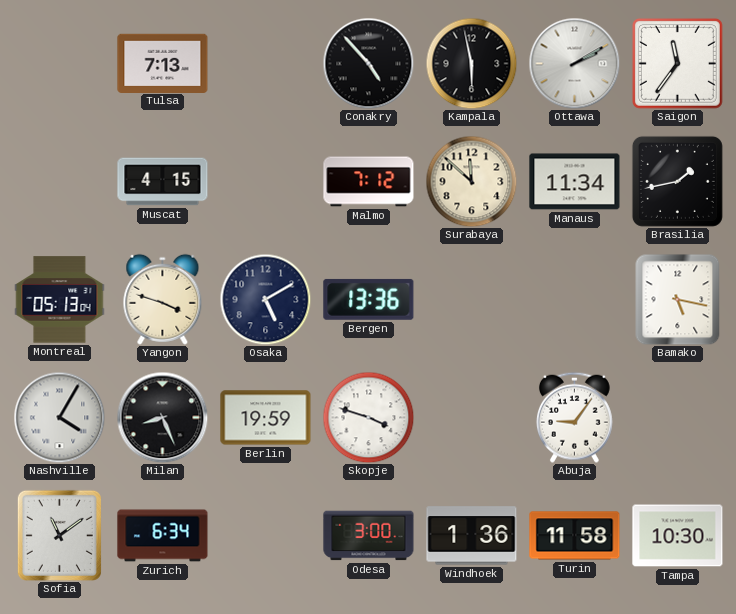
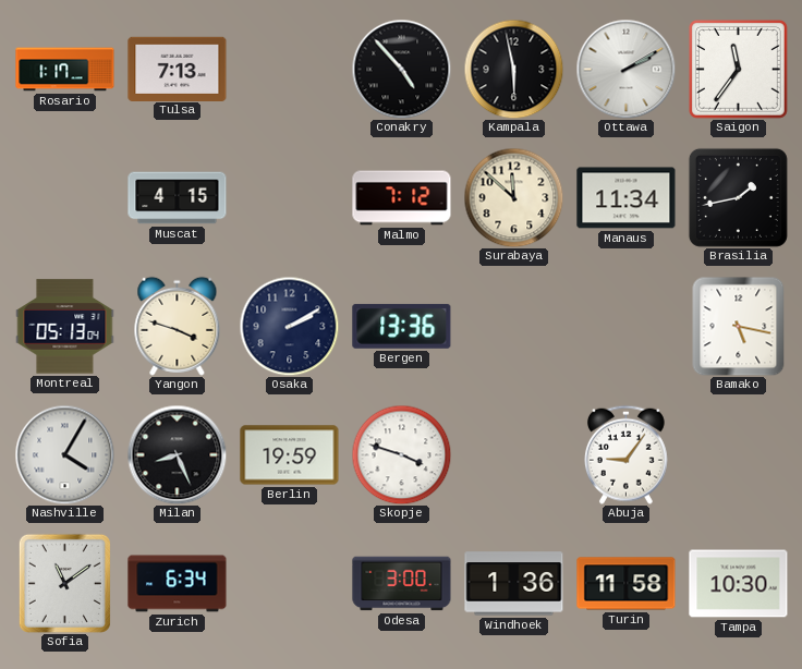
Rosario: none -> 1:17
Osaka: 5:10 -> 2:10
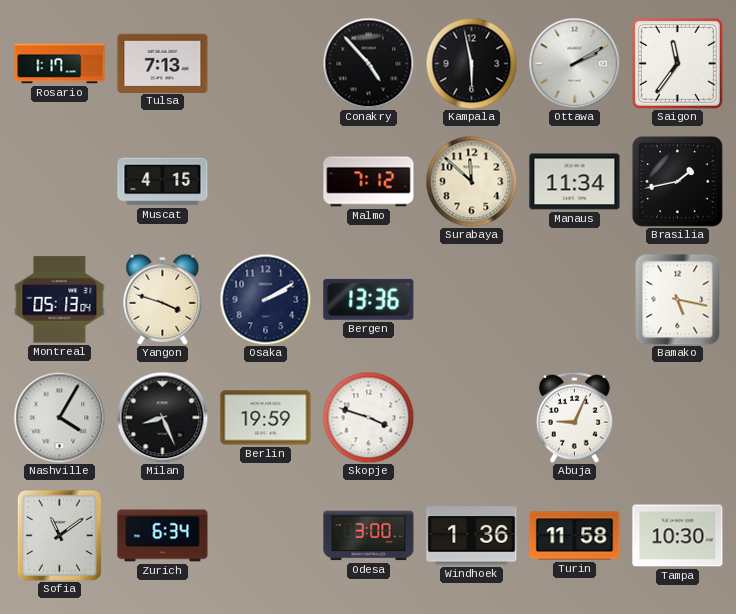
Abuja: 9:06 -> 9:04
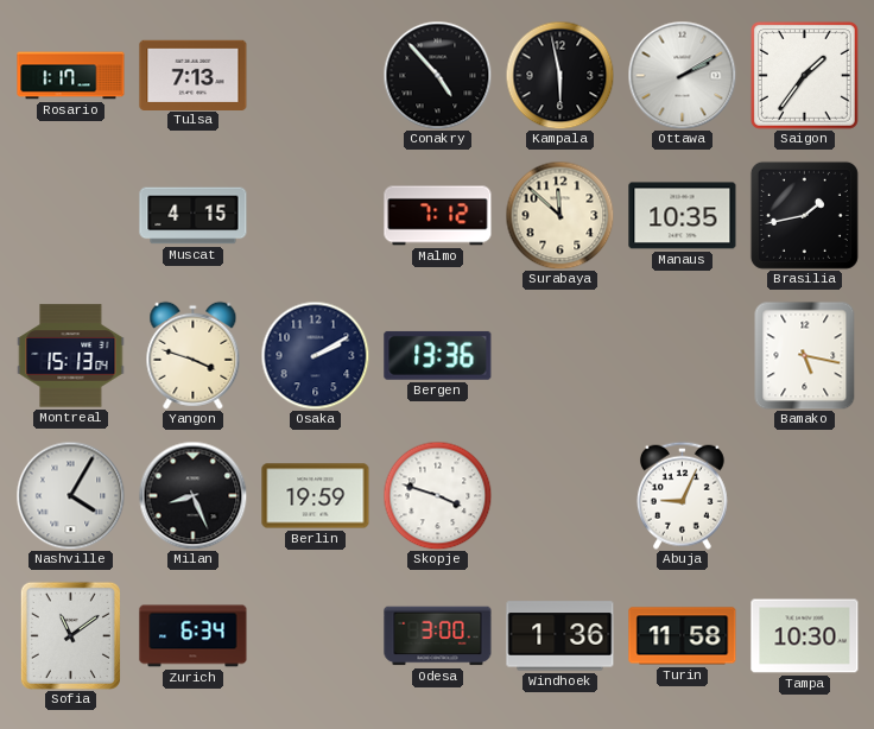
Saigon: 11:36 -> 1:36
Manaus: 11:34 -> 10:35
Montreal: 05:13 -> 15:13
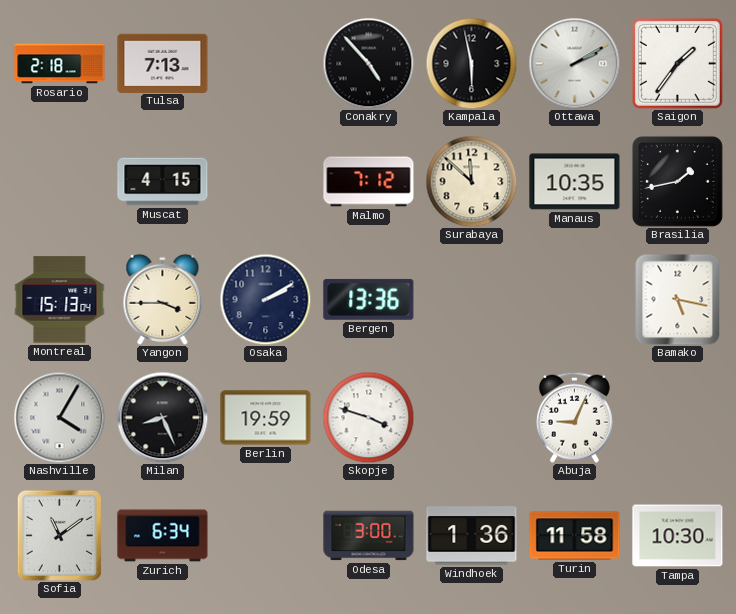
Rosario: 1:17 -> 2:18
Yangon: 3:48 -> 3:45
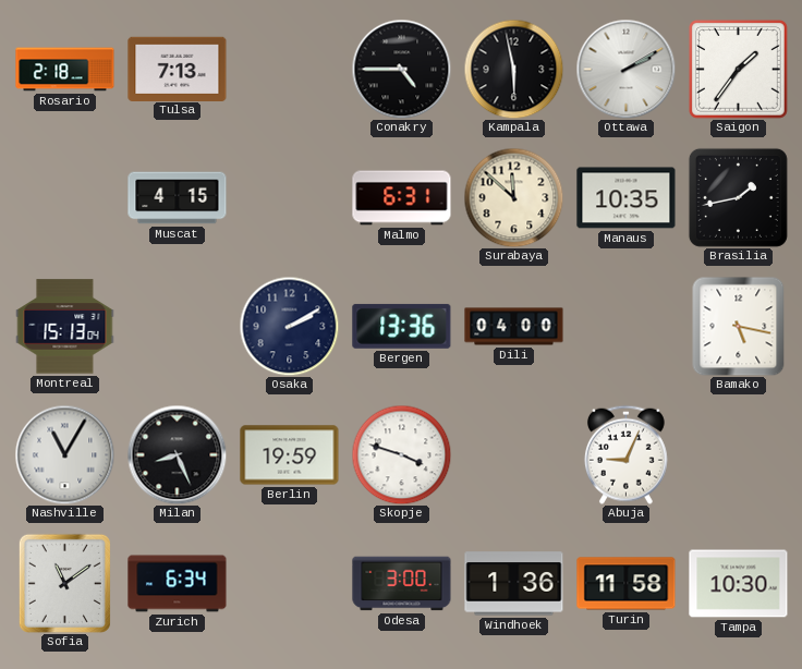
Conakry: 4:53 -> 4:45
Malmo: 7:12 -> 6:31
Yangon: 3:45 -> none
Dili: none -> 04:00
Nashville: 4:05 -> 11:05
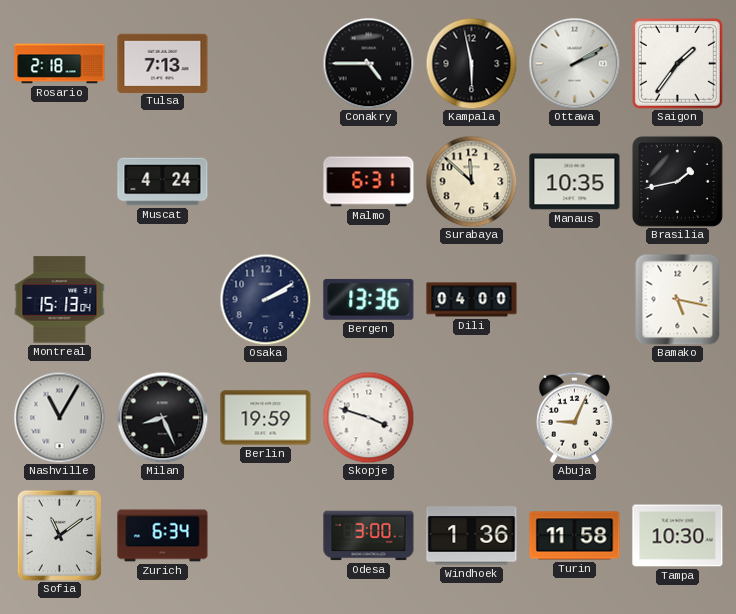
Muscat: 4:15 -> 4:24
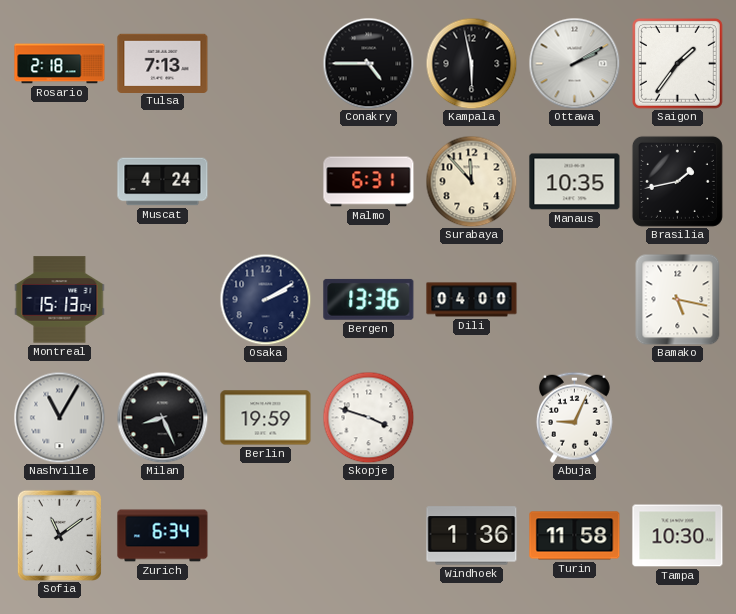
Surabaya: 11:52 -> 11:53
Odesa: 3:00 -> none
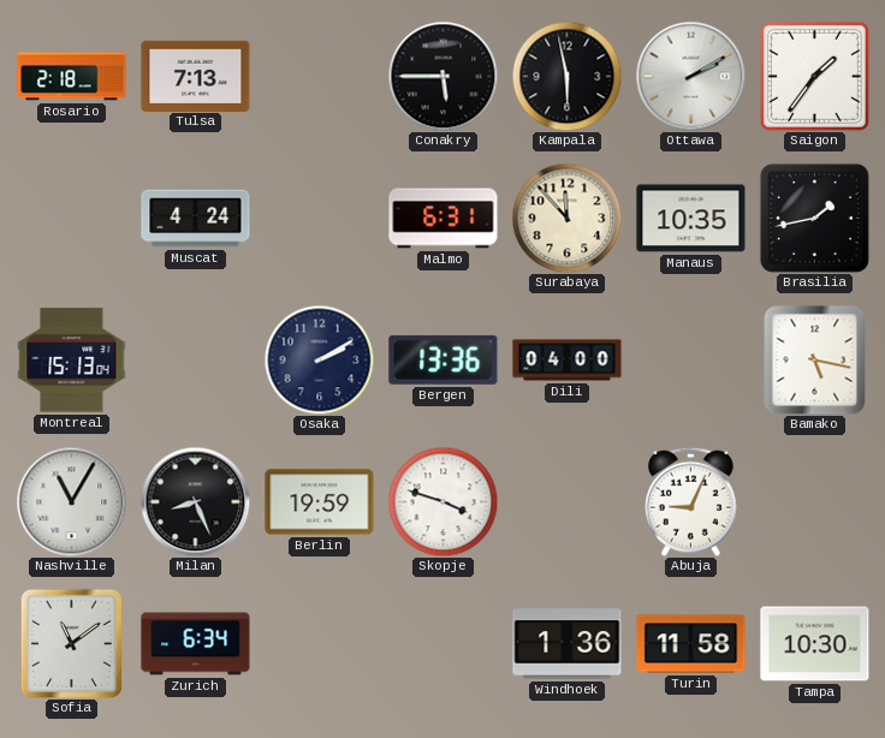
Conakry: 4:45 -> 5:45
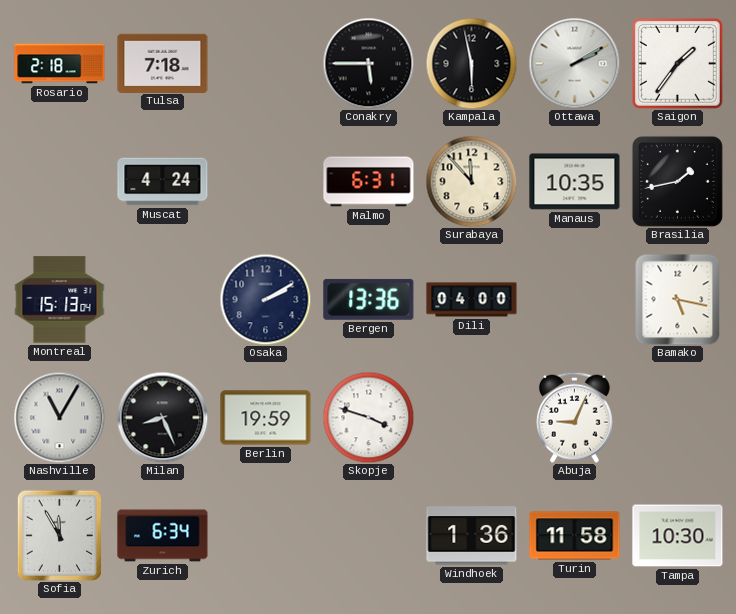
Tulsa: 7:13 -> 7:18
Sofia: 11:09 -> 11:55
